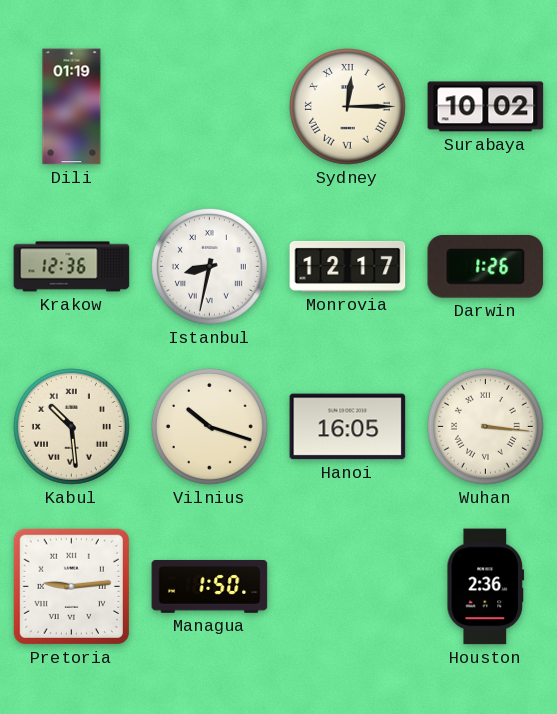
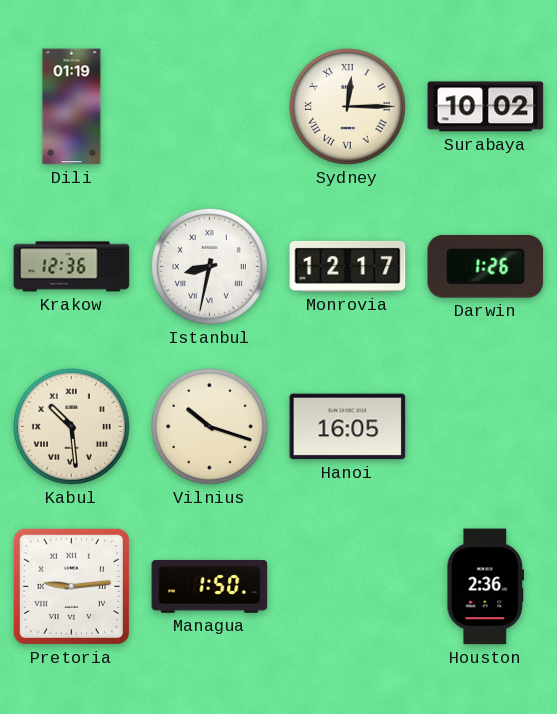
Wuhan: 3:16 -> none
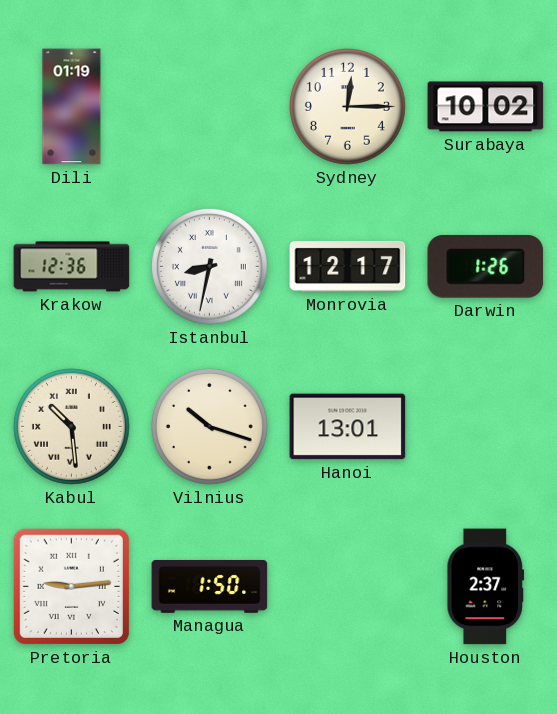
Sydney numerals: Roman -> Arabic
Hanoi: 16:05 -> 13:01
Houston: 2:36 -> 2:37
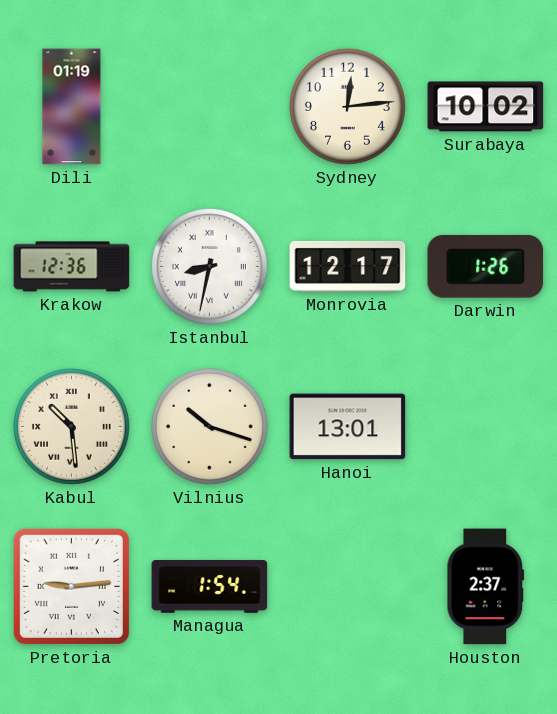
Sydney: 12:15 -> 12:14
Managua: 1:50 -> 1:54
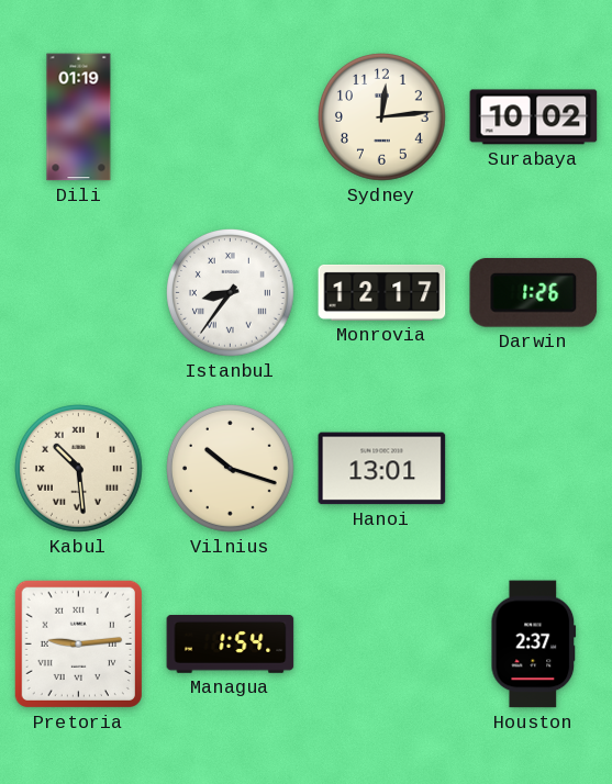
Krakow: 12:36 -> none
Istanbul: 8:32 -> 8:36
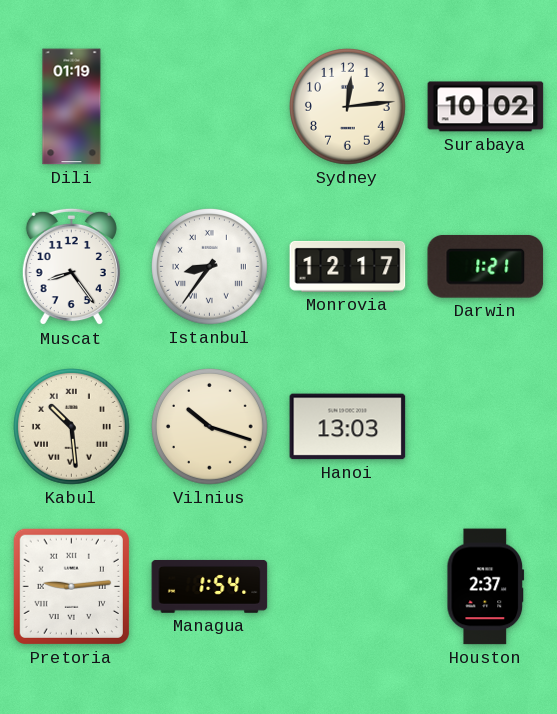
Muscat: none -> 8:24
Darwin: 1:26 -> 1:21
Hanoi: 13:01 -> 13:03
